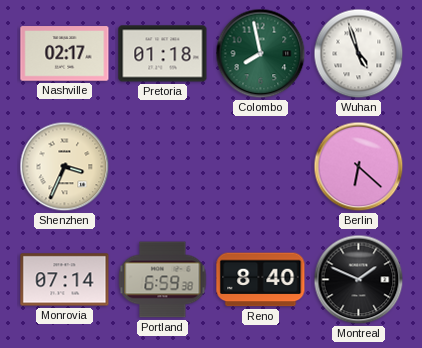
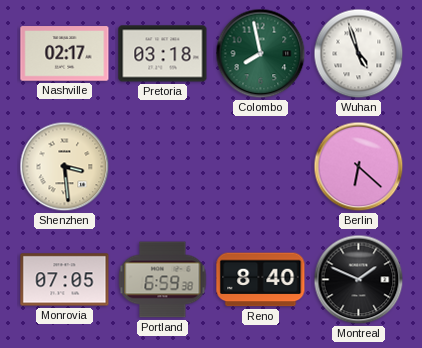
Pretoria: 01:18 -> 03:18
Shenzhen: 3:34 -> 3:29
Monrovia: 07:14 -> 07:05
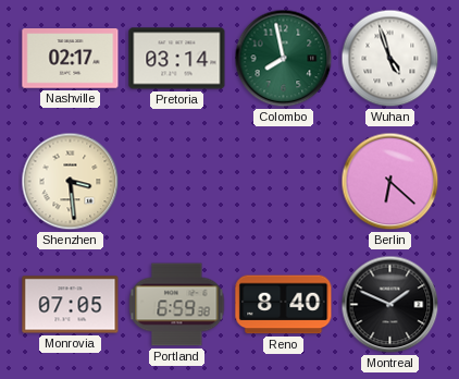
Pretoria: 03:18 -> 03:14
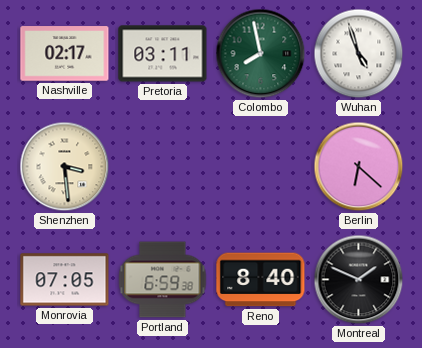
Pretoria: 03:14 -> 03:11
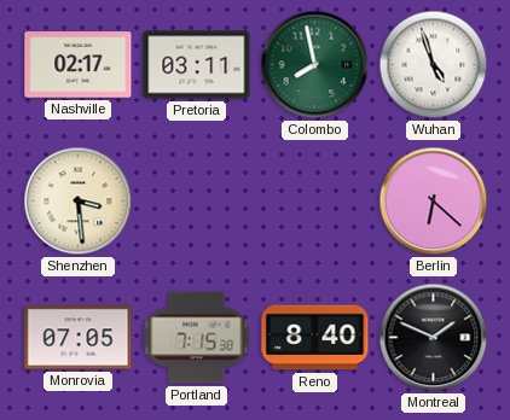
Portland: 6:59 -> 7:15
